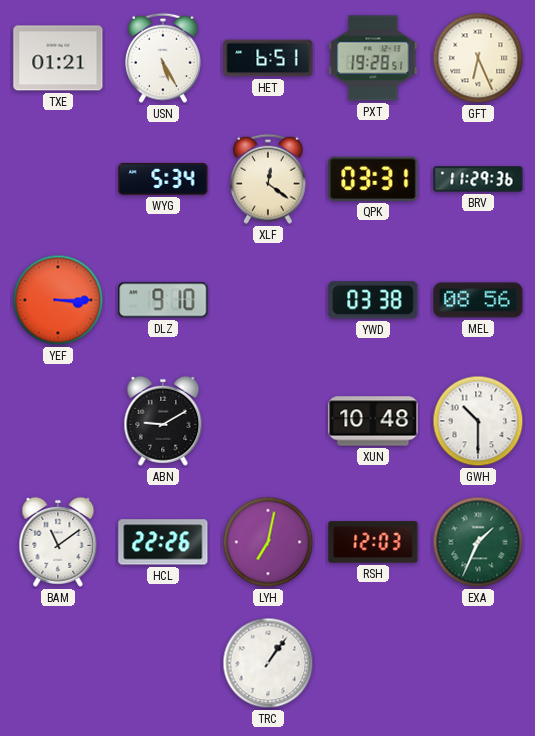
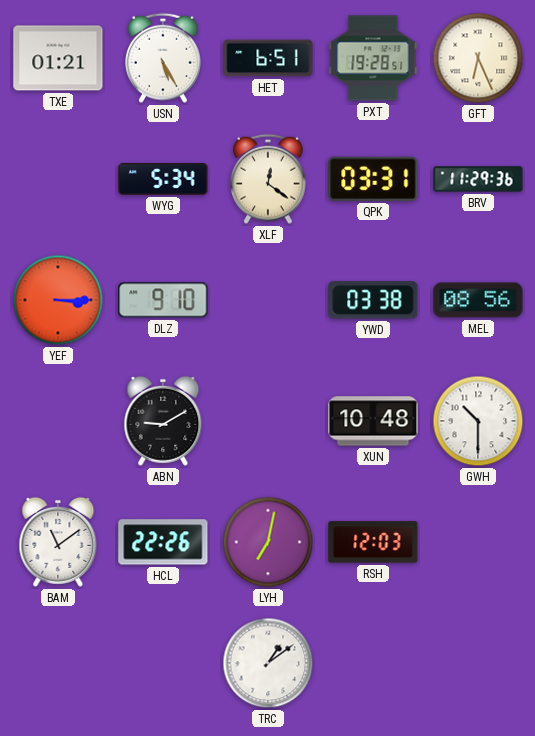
EXA: 1:34 -> none
TRC: 1:06 -> 1:09
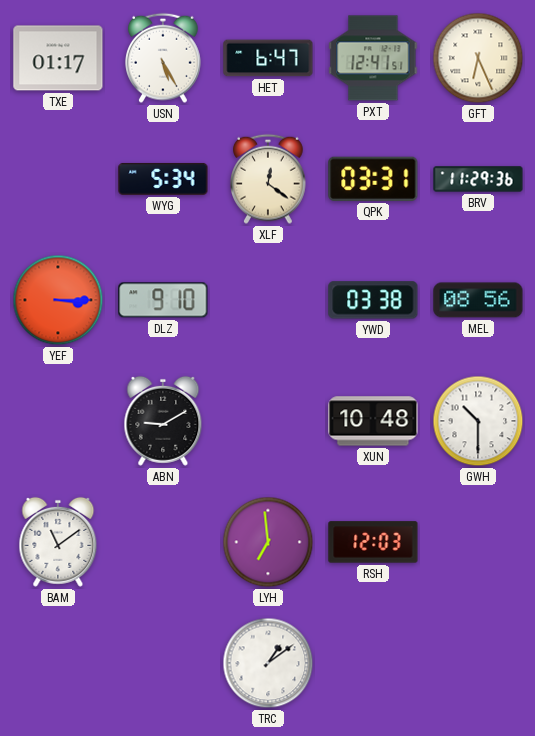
TXE: 01:21 -> 01:17
HET: 6:51 -> 6:47
PXT: 19:28 -> 12:41
HCL: 22:26 -> none
LYH: 7:02 -> 6:59
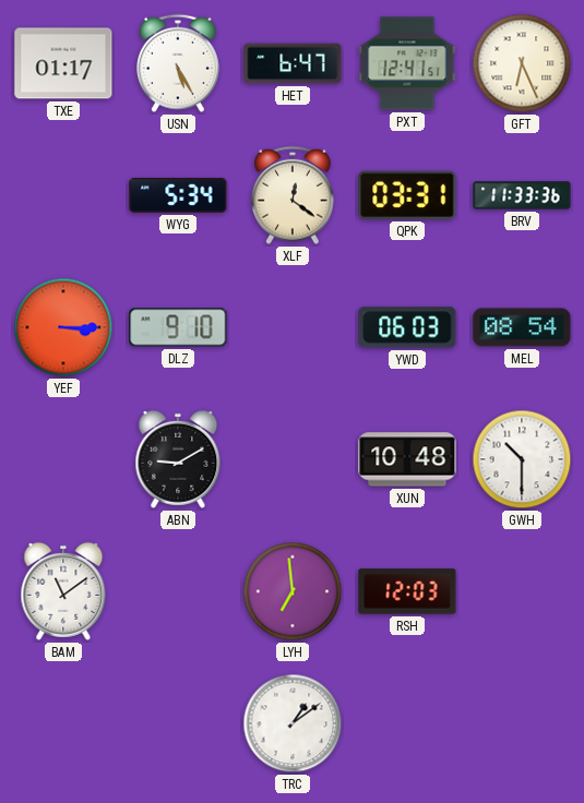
BRV: 11:29 -> 11:33
YWD: 03:38 -> 06:03
MEL: 08:56 -> 08:54
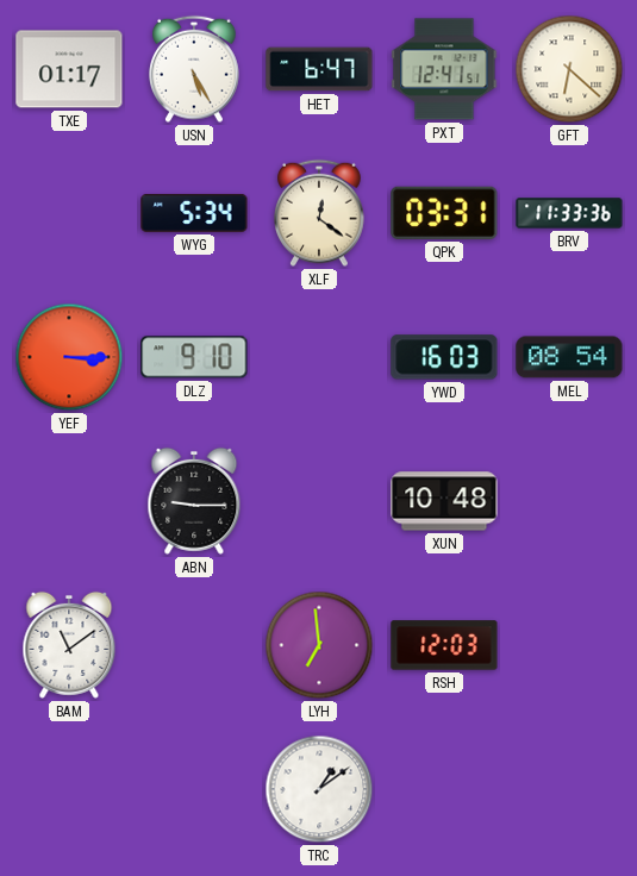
GFT: 6:26 -> 6:22
YWD: 06:03 -> 16:03
ABN: 9:10 -> 9:15
GWH: 10:30 -> none
